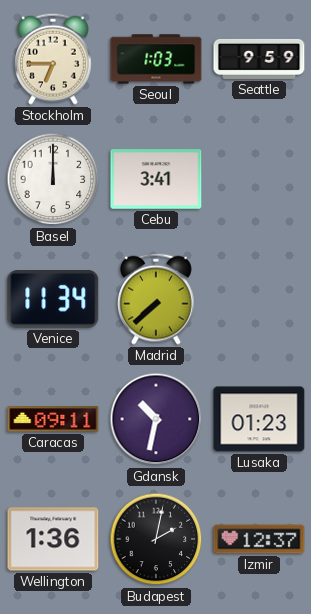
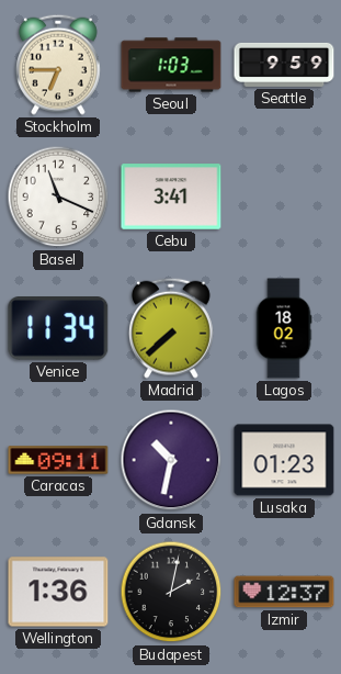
Basel: 12:00 -> 11:19
Lagos: none -> 18:02
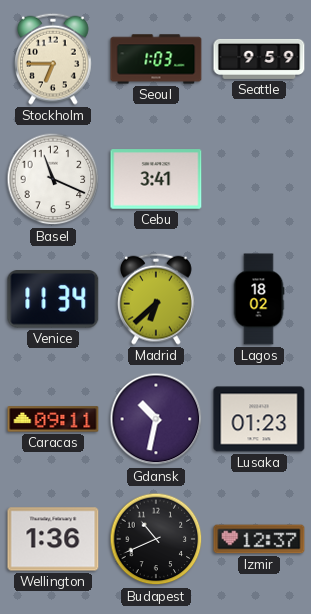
Madrid: 7:38 -> 6:38
Budapest: 2:02 -> 10:41
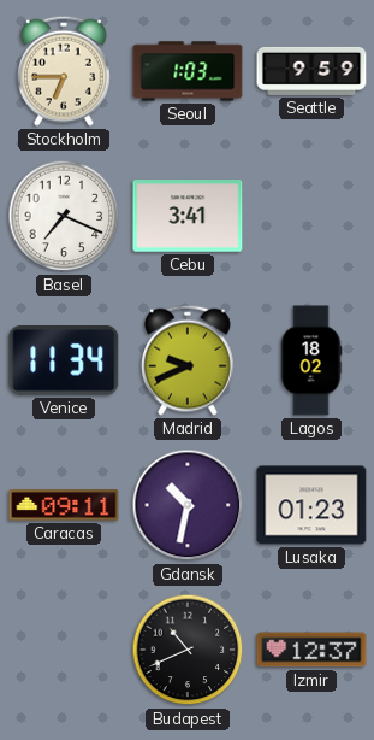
Basel: 11:19 -> 7:19
Madrid: 6:38 -> 9:41
Wellington: 1:36 -> none
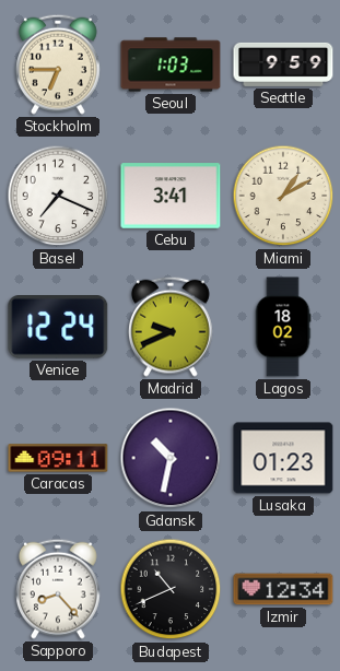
Miami: none -> 1:10
Venice: 11:34 -> 12:24
Sapporo: none -> 8:23
Izmir: 12:37 -> 12:34
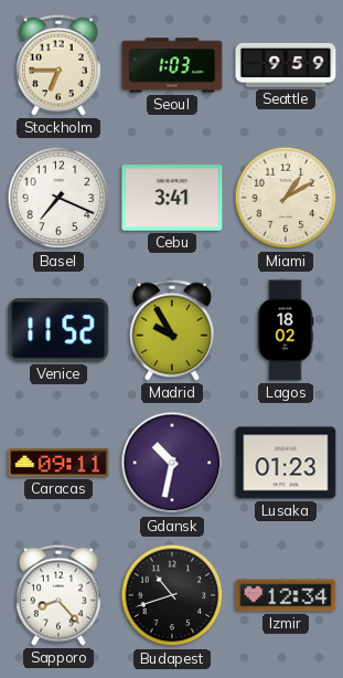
Venice: 12:24 -> 11:52
Madrid: 9:41 -> 9:55
Budapest: 10:41 -> 10:42
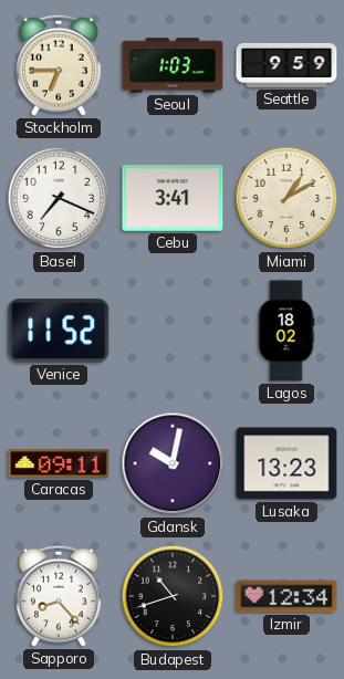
Madrid: 9:55 -> none
Gdansk: 10:32 -> 10:02
Lusaka: 01:23 -> 13:23
